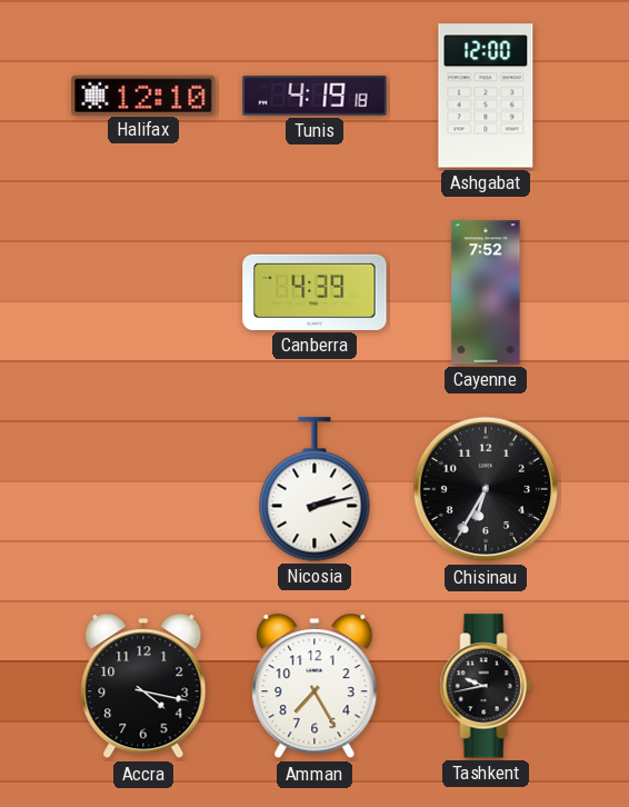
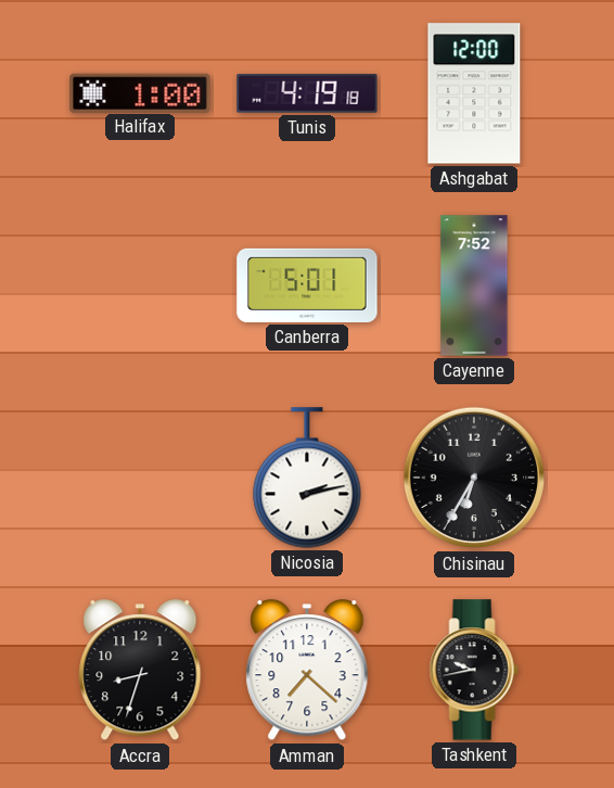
Halifax: 12:10 -> 1:00
Canberra: 4:39 -> 5:01
Accra: 4:17 -> 8:33
Amman: 7:25 -> 7:22
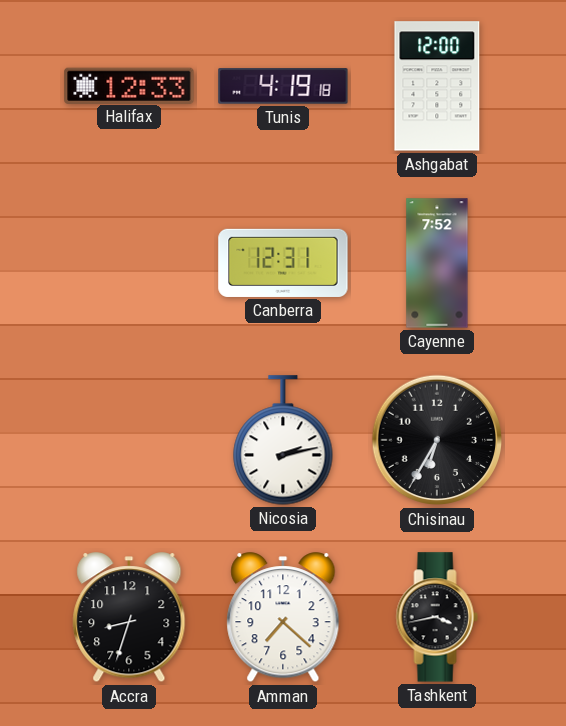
Halifax: 1:00 -> 12:33
Canberra: 5:01 -> 12:31
Tashkent: 9:43 -> 3:43
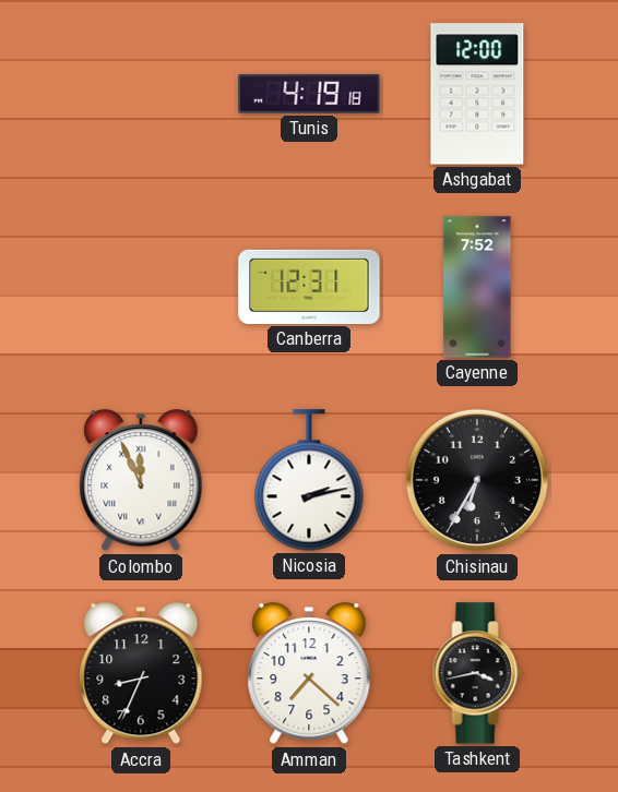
Halifax: 12:33 -> none
Colombo: none -> 11:56
Accra: 8:33 -> 8:34
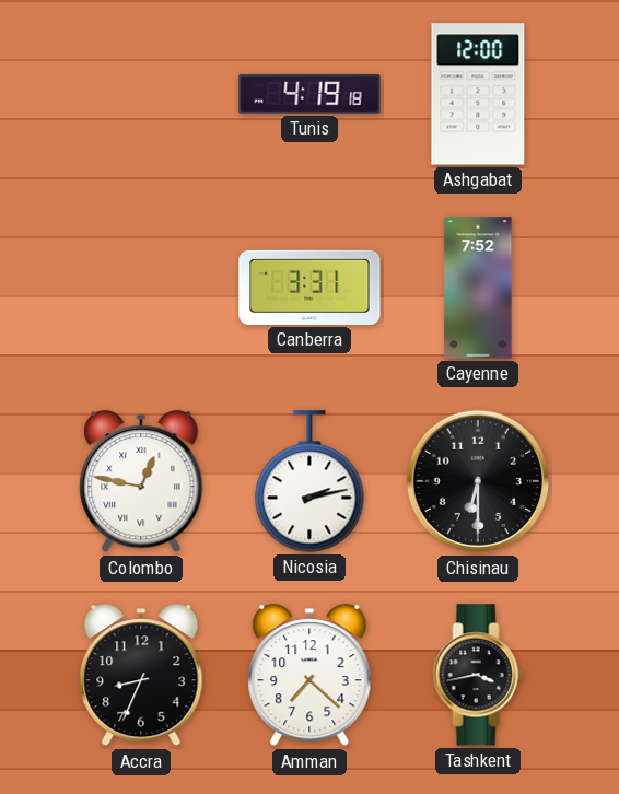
Canberra: 12:31 -> 3:31
Colombo: 11:56 -> 12:47
Chisinau: 6:35 -> 6:30
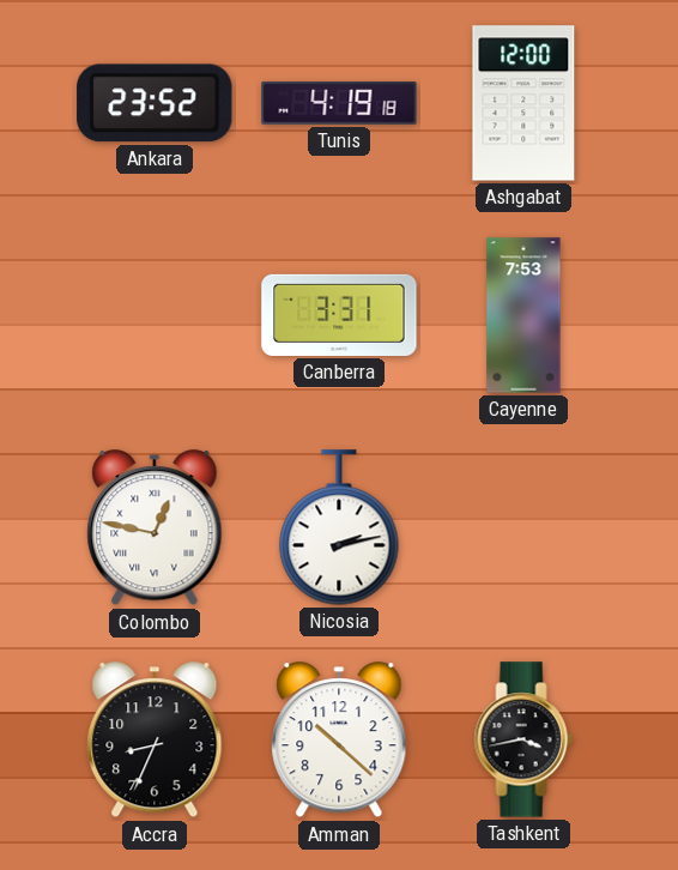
Ankara: none -> 23:52
Cayenne: 7:52 -> 7:53
Chisinau: 6:30 -> none
Amman: 7:22 -> 10:22
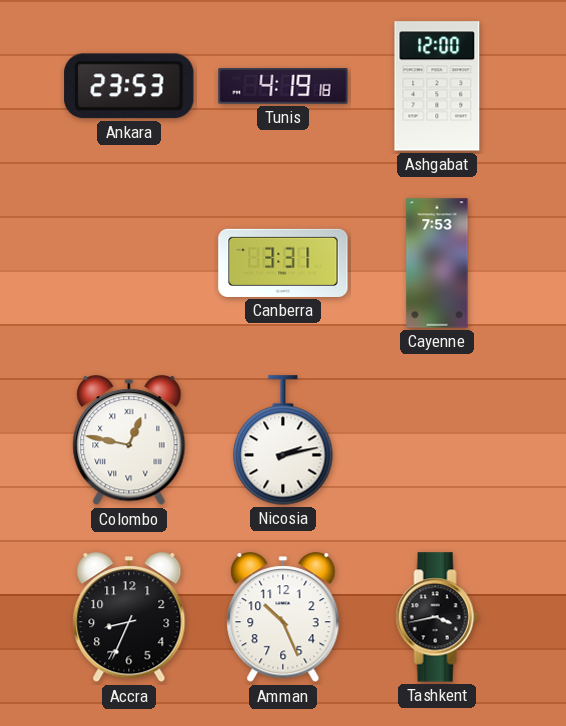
Ankara: 23:52 -> 23:53
Amman: 10:22 -> 10:26
